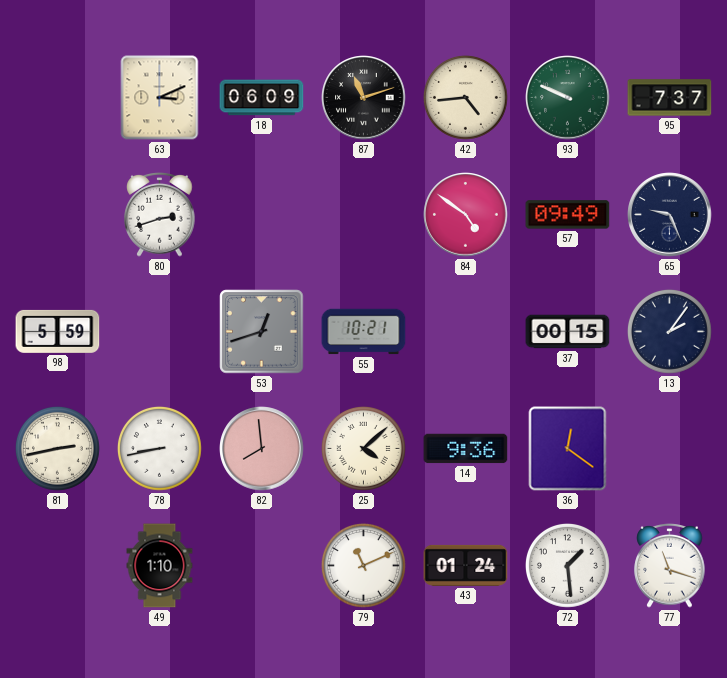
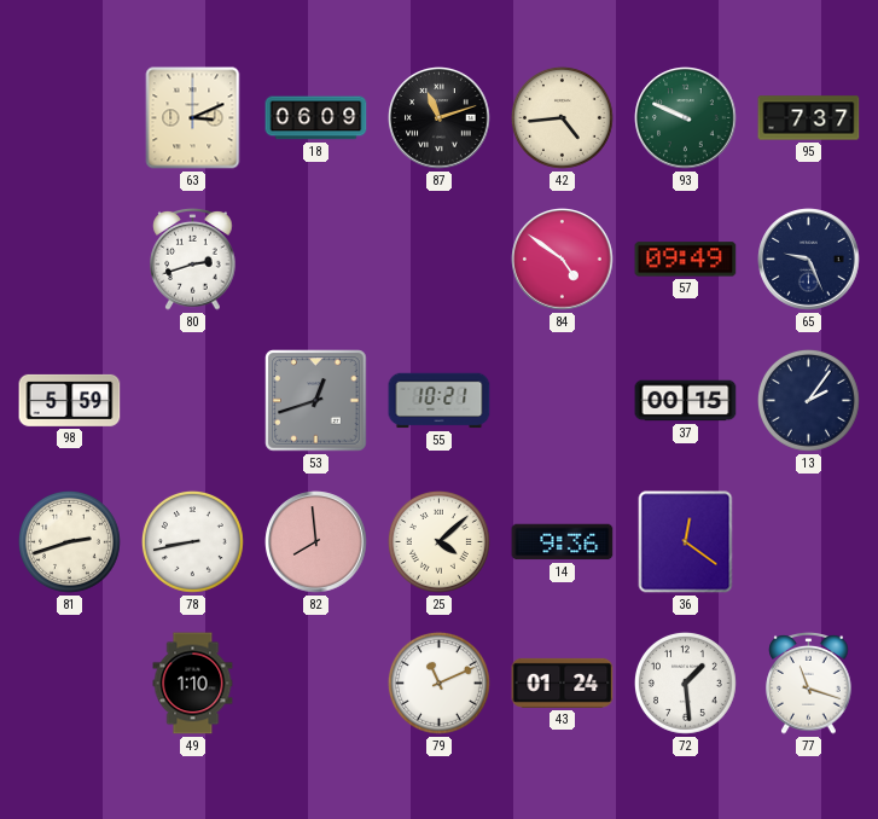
81: 2:43 -> 2:42
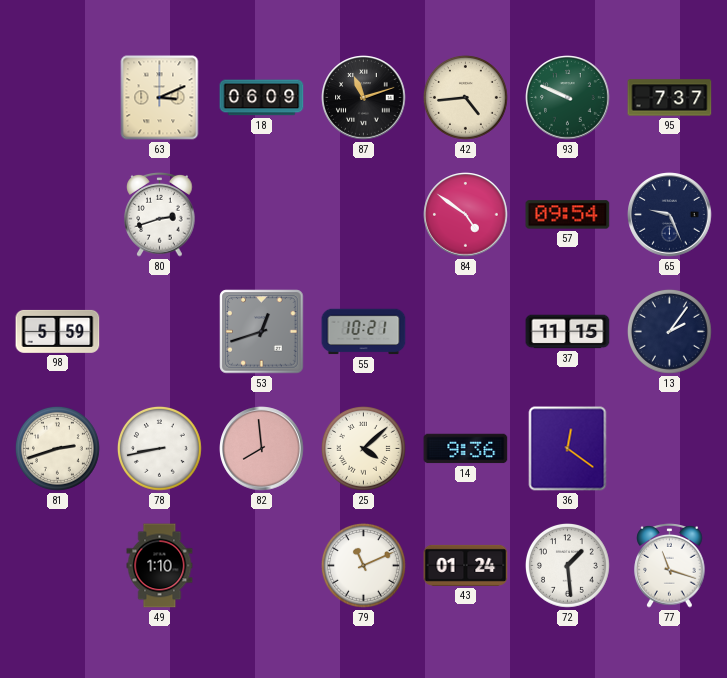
57: 09:49 -> 09:54
37: 00:15 -> 11:15
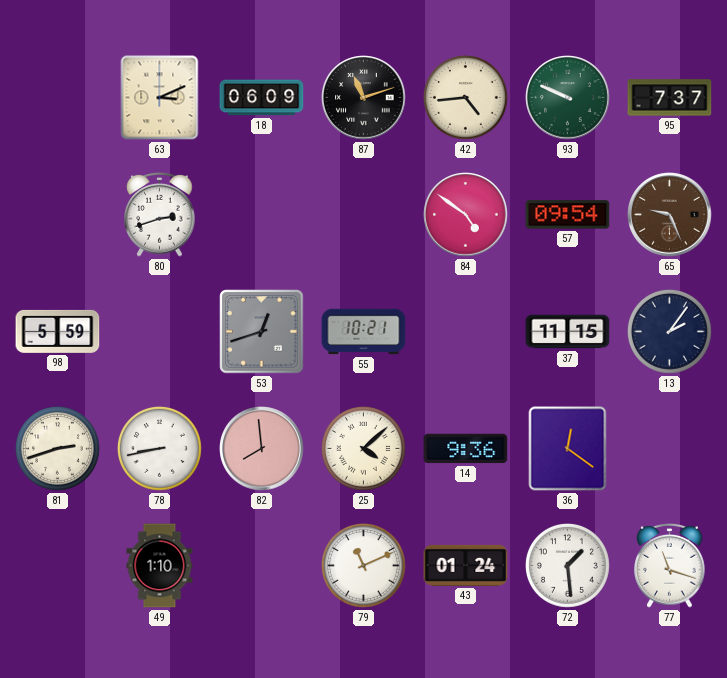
65 dial: navy -> brown
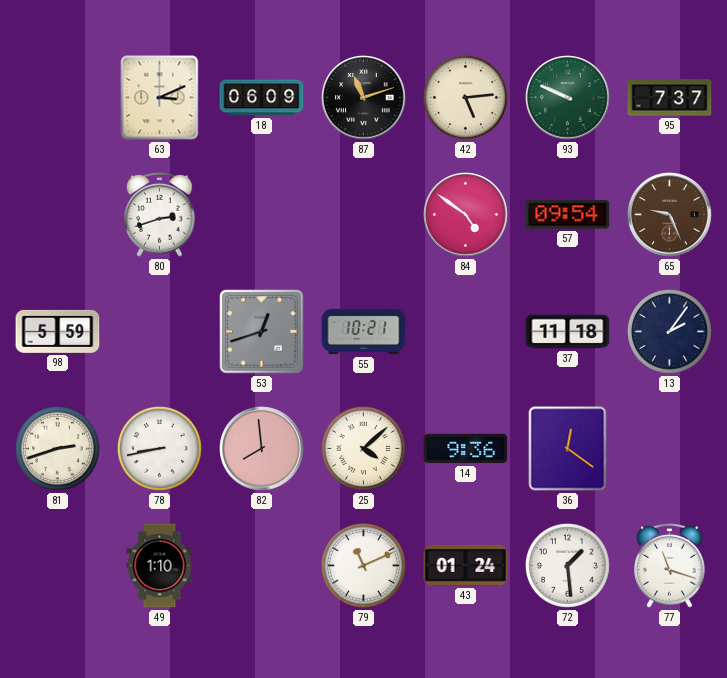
42: 4:44 -> 5:14
37: 11:15 -> 11:18
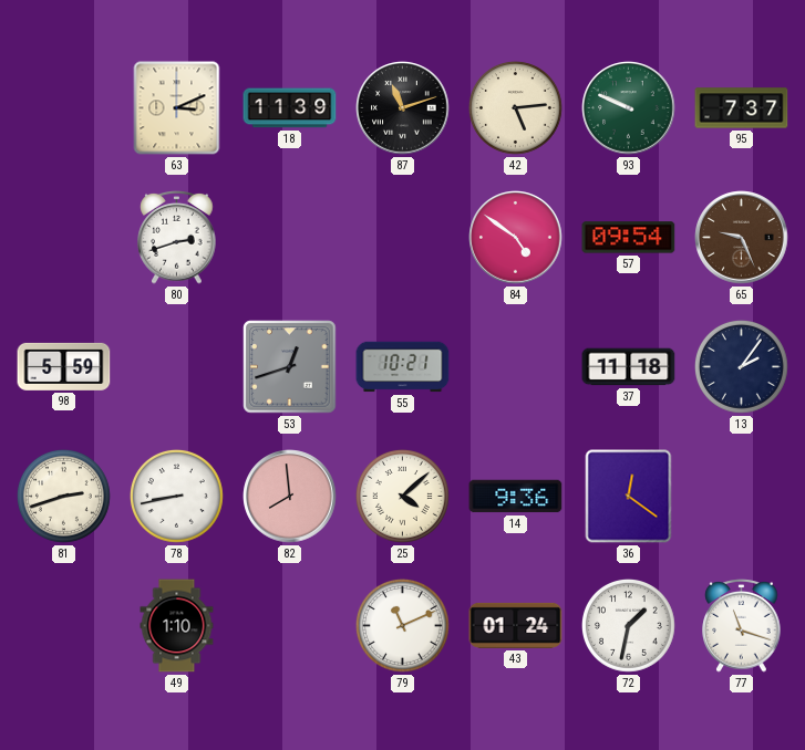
18: 06:09 -> 11:39
72: 1:29 -> 1:32
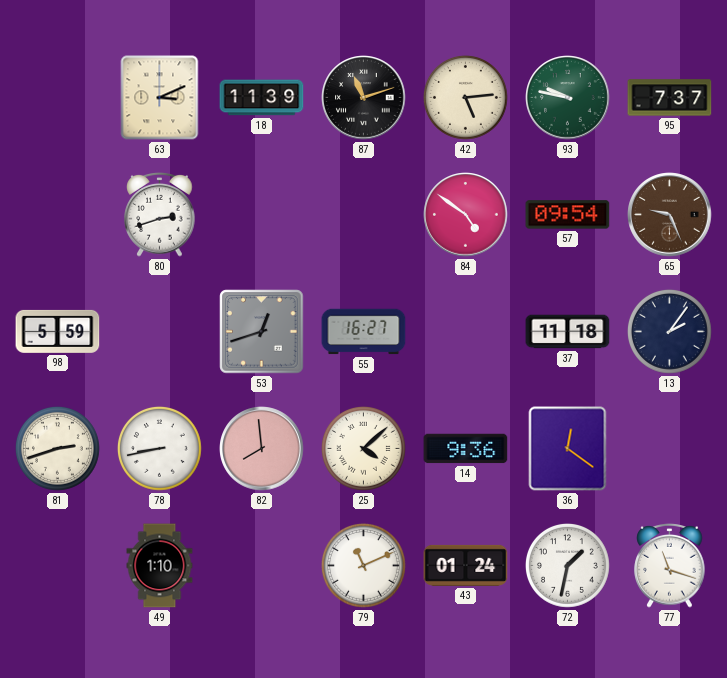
93: 9:49 -> 9:47
55: 10:21 -> 16:27
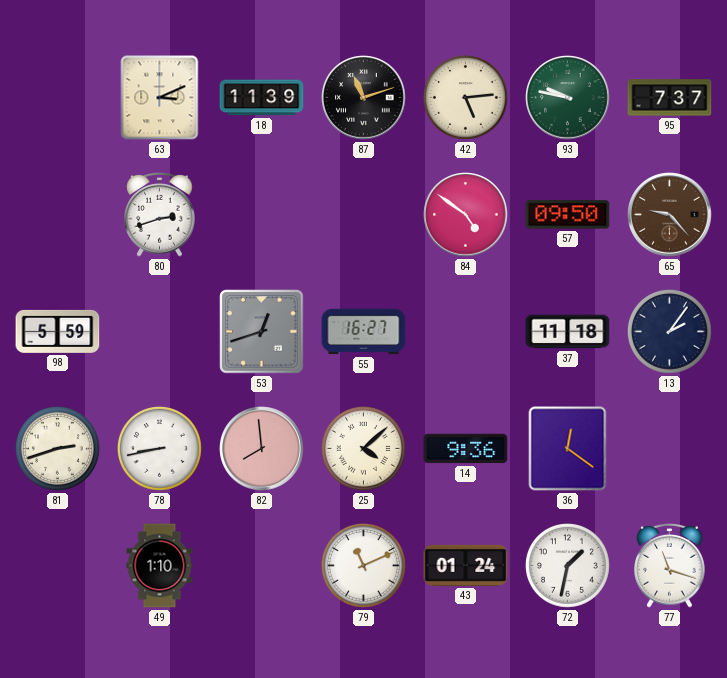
57: 09:54 -> 09:50
65: 9:26 -> 9:23
